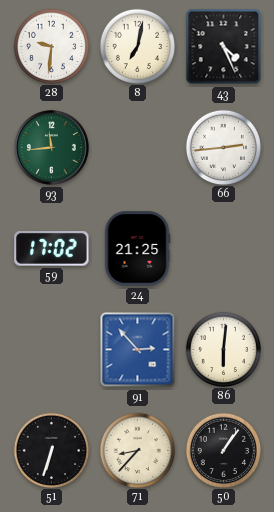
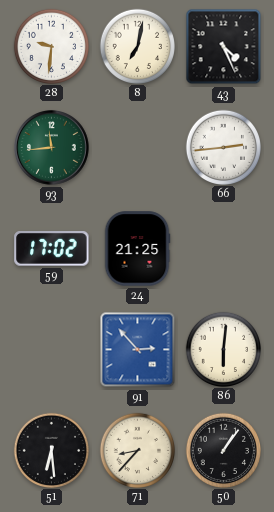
51: 6:33 -> 6:29
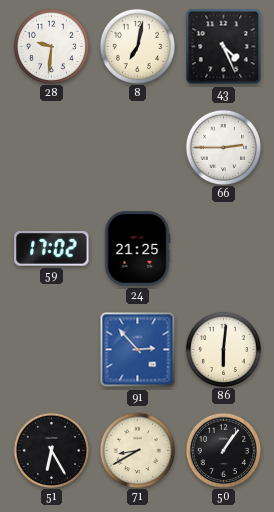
93: 11:44 -> none
66: 2:44 -> 2:45
51: 6:29 -> 6:25
71: 8:37 -> 8:40
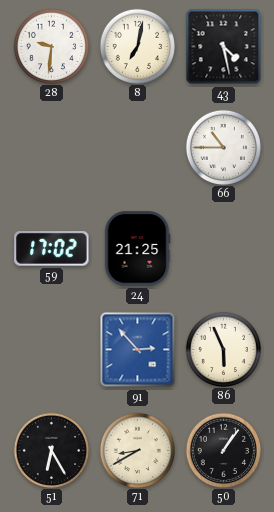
43: 4:26 -> 4:28
66: 2:45 -> 10:45
86: 6:01 -> 5:56
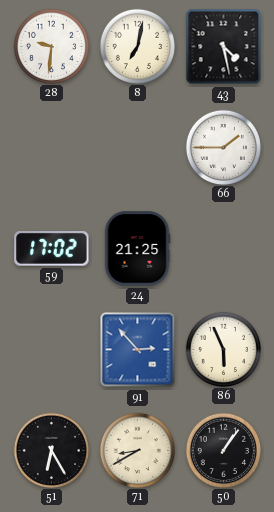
66: 10:45 -> 1:45
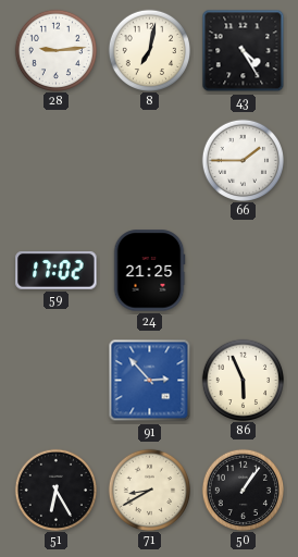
28: 9:31 -> 9:14
43: 4:28 -> 4:25
